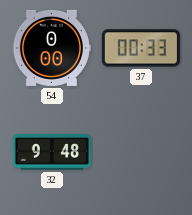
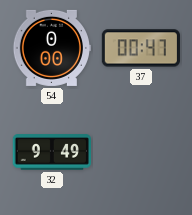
37: 00:33 -> 00:47
32: 9:48 -> 9:49
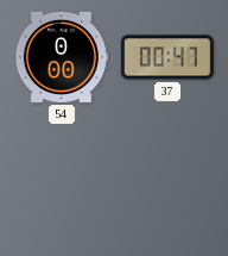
32: 9:49 -> none
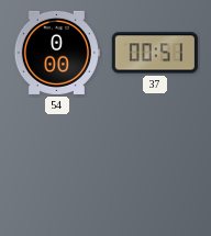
37: 00:47 -> 00:51
